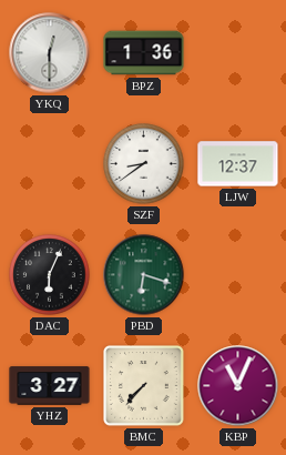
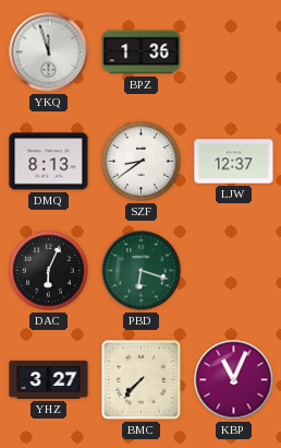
YKQ: 12:30 -> 11:57
DMQ: none -> 8:13
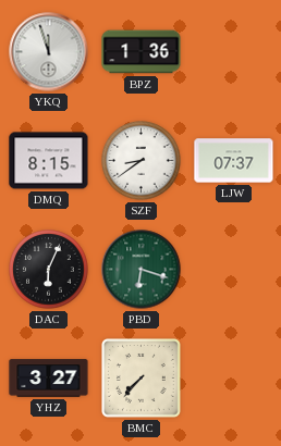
DMQ: 8:13 -> 8:15
LJW: 12:37 -> 07:37
KBP: 11:04 -> none
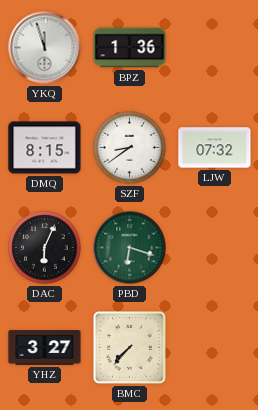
LJW: 07:37 -> 07:32
